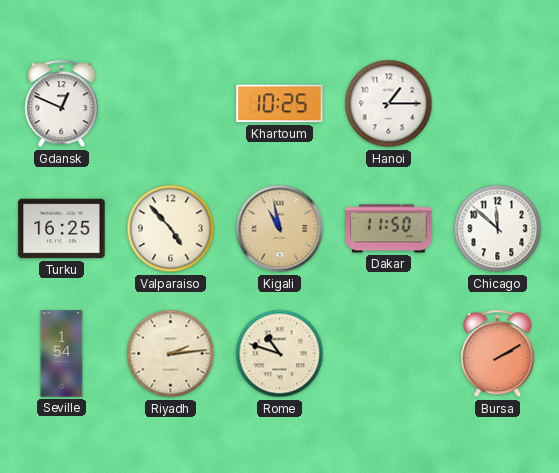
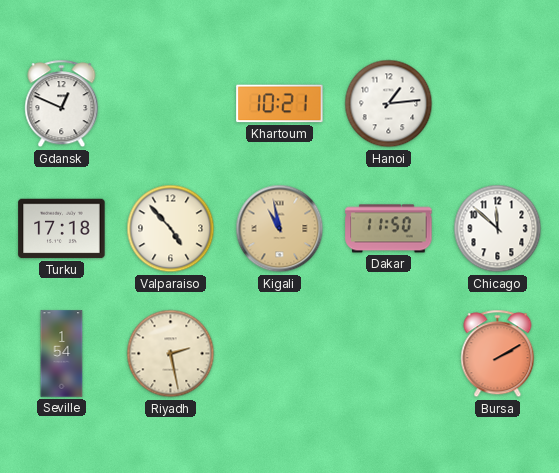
Khartoum: 10:25 -> 10:21
Hanoi: 1:15 -> 1:14
Turku: 16:25 -> 17:18
Riyadh: 2:14 -> 2:28
Rome: 10:48 -> none
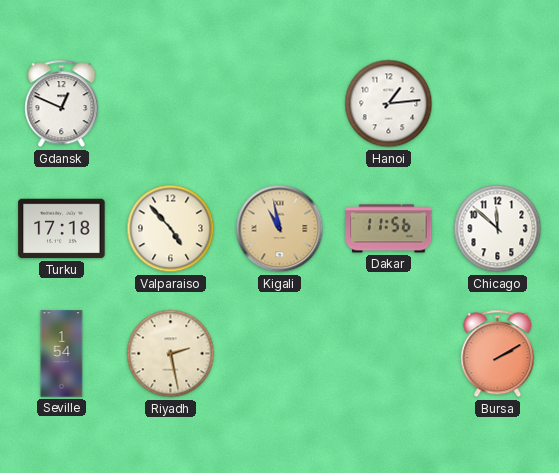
Khartoum: 10:21 -> none
Dakar: 11:50 -> 11:56
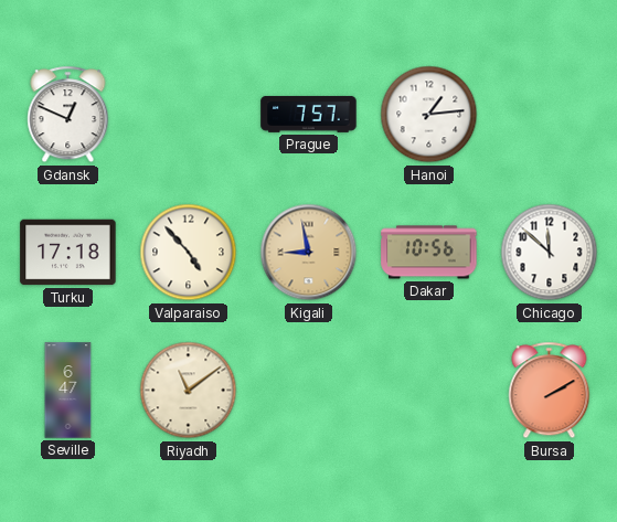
Prague: none -> 7:57
Kigali: 10:58 -> 8:58
Dakar: 11:56 -> 10:56
Seville: 1:54 -> 6:47
Riyadh: 2:28 -> 11:09
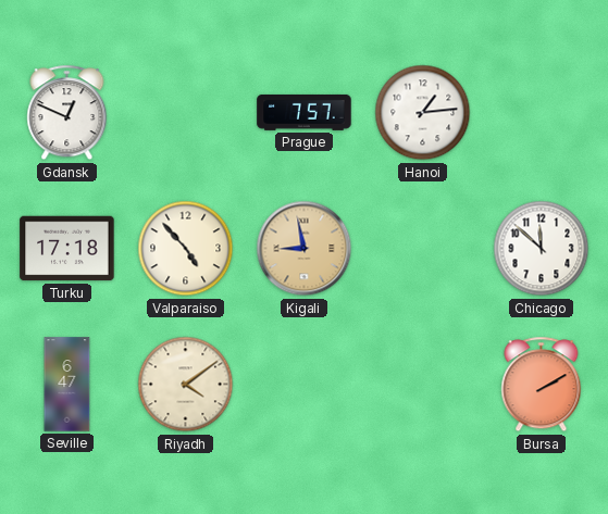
Dakar: 10:56 -> none
Riyadh: 11:09 -> 4:09
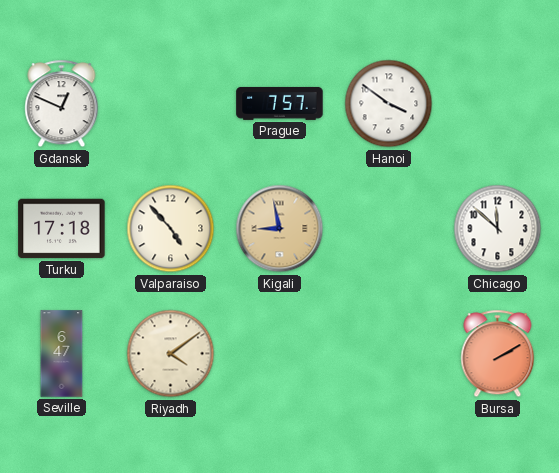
Hanoi: 1:14 -> 3:51
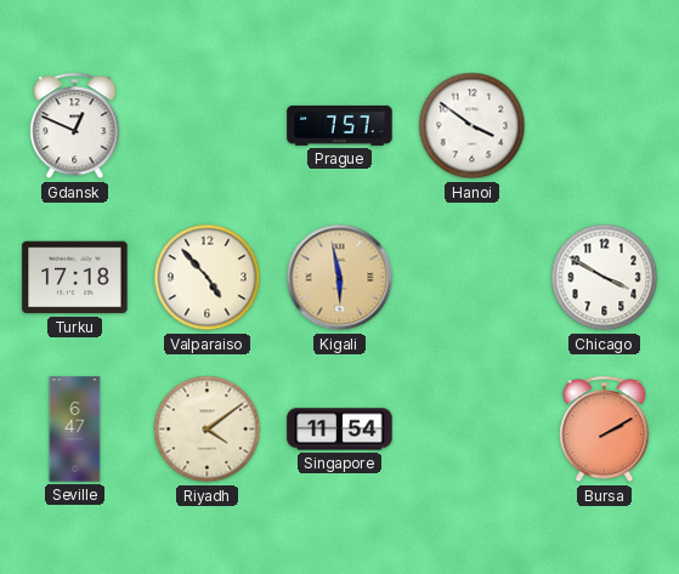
Kigali: 8:58 -> 5:58
Chicago: 11:52 -> 3:50
Singapore: none -> 11:54
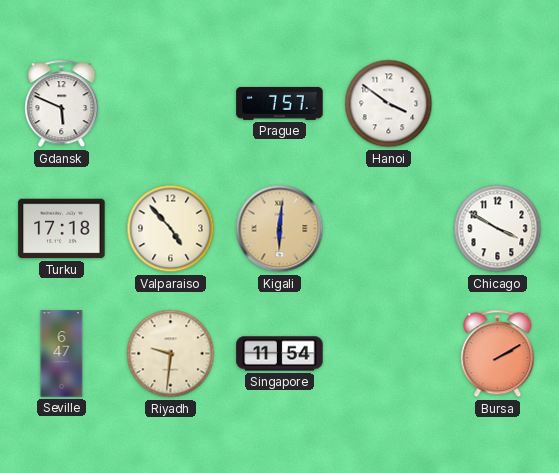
Gdansk: 12:49 -> 5:49
Kigali: 5:58 -> 6:01
Riyadh: 4:09 -> 9:31
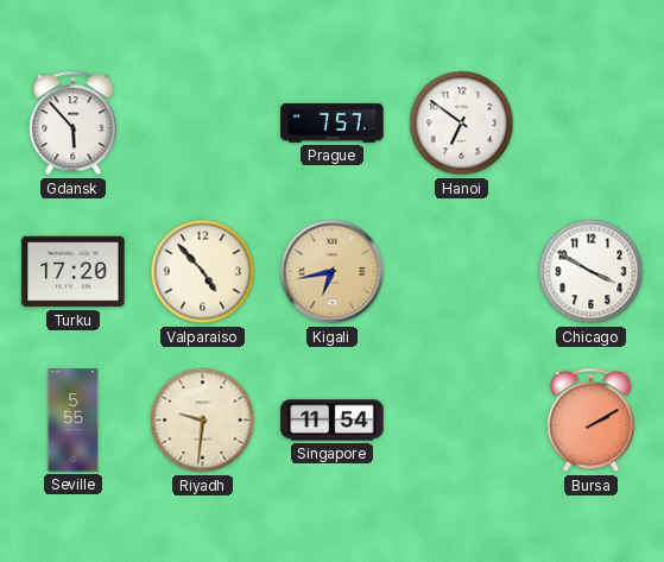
Gdansk: 5:49 -> 5:53
Hanoi: 3:51 -> 6:51
Turku: 17:18 -> 17:20
Kigali: 6:01 -> 6:43
Seville: 6:47 -> 5:55
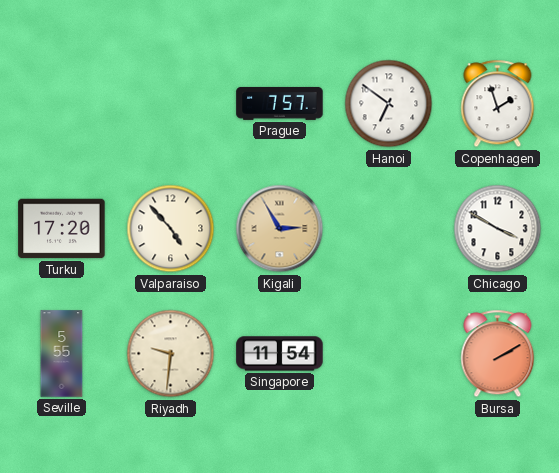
Gdansk: 5:53 -> none
Copenhagen: none -> 1:57
Kigali: 6:43 -> 2:55
